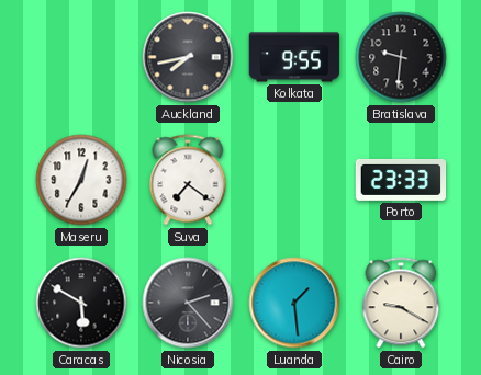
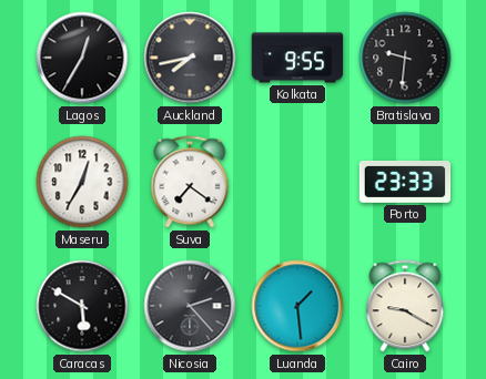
Lagos: none -> 12:35
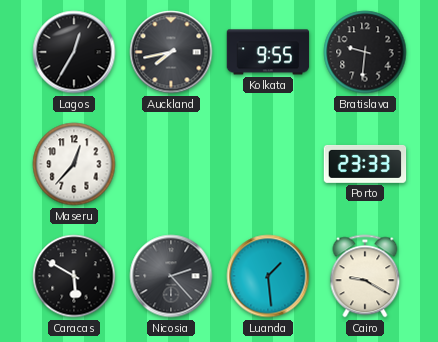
Maseru: 12:35 -> 12:37
Suva: 7:21 -> none
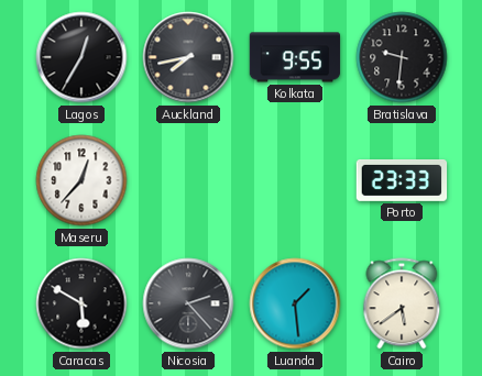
Cairo: 9:20 -> 5:39
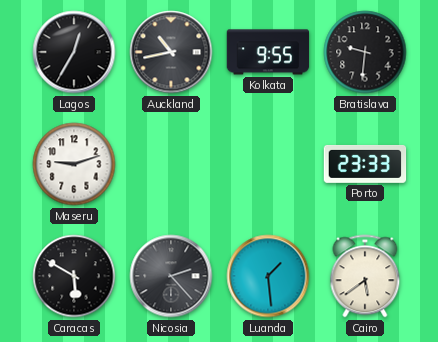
Auckland: 7:43 -> 10:43
Maseru: 12:37 -> 9:12
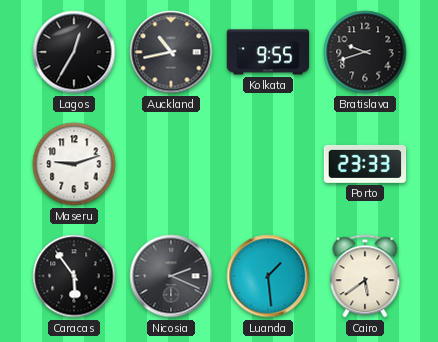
Bratislava: 9:31 -> 9:42
Caracas: 5:50 -> 5:54
Nicosia: 2:23 -> 2:19
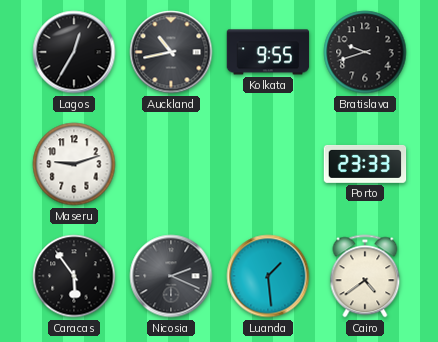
Cairo: 5:39 -> 4:39
